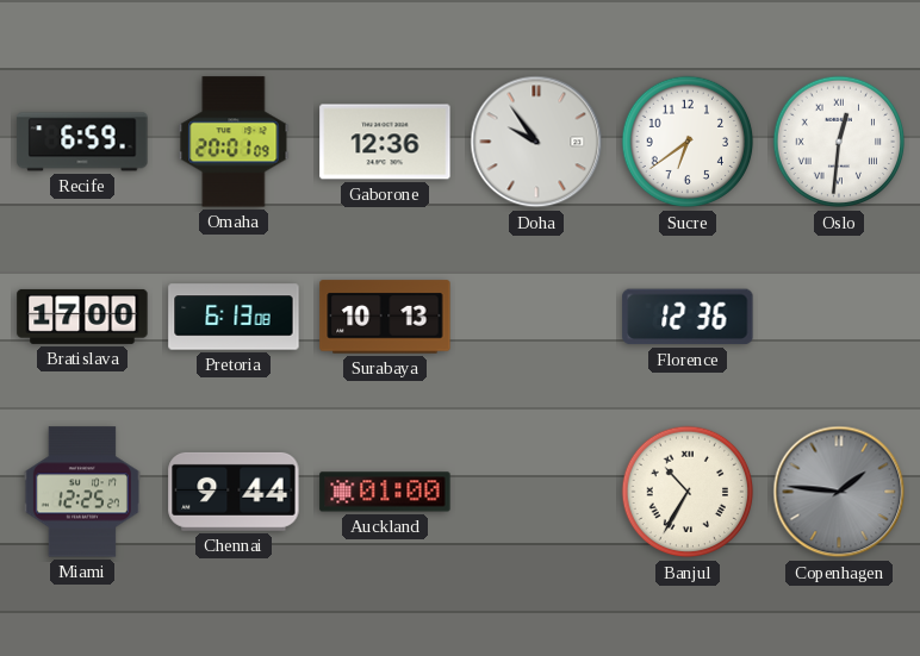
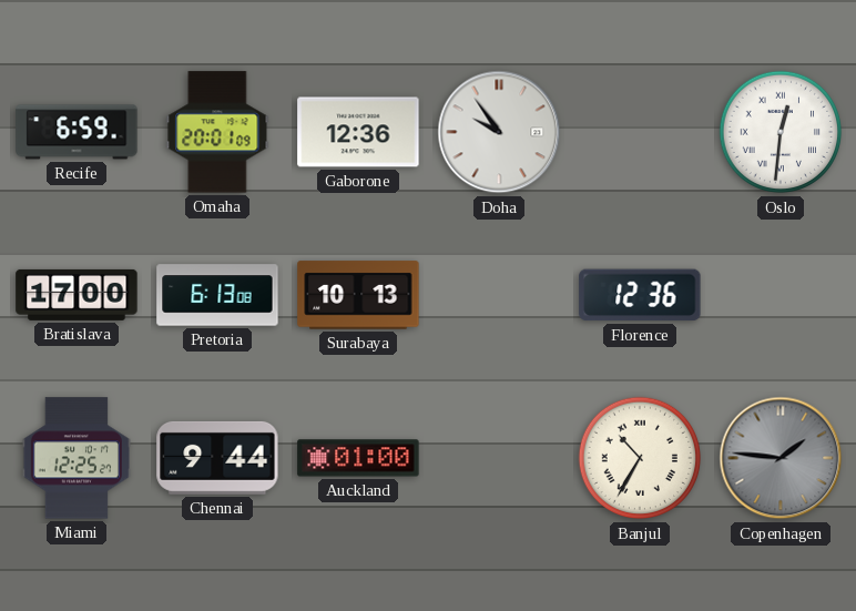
Sucre: 6:39 -> none
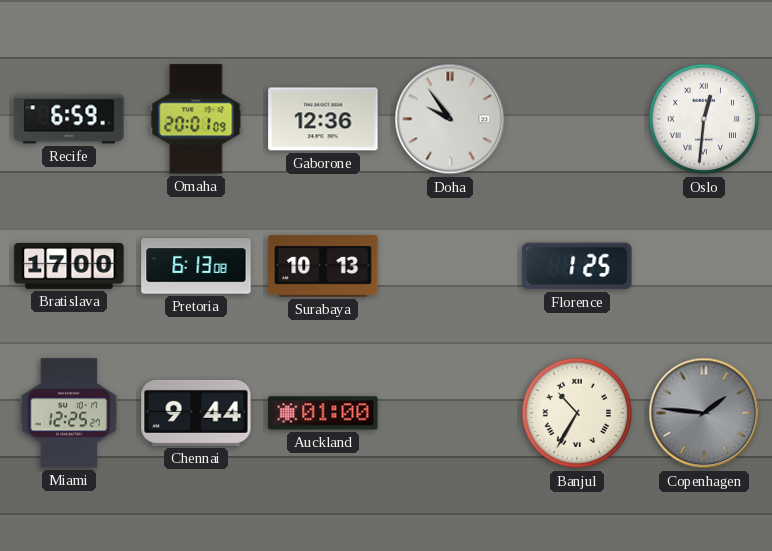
Florence: 12:36 -> 1:25
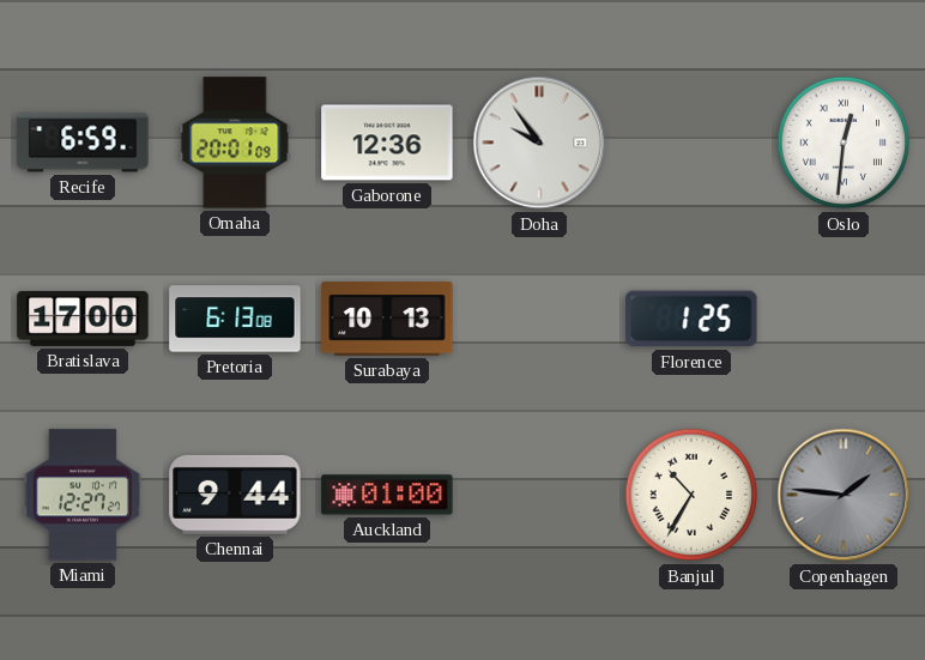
Miami: 12:25 -> 12:27
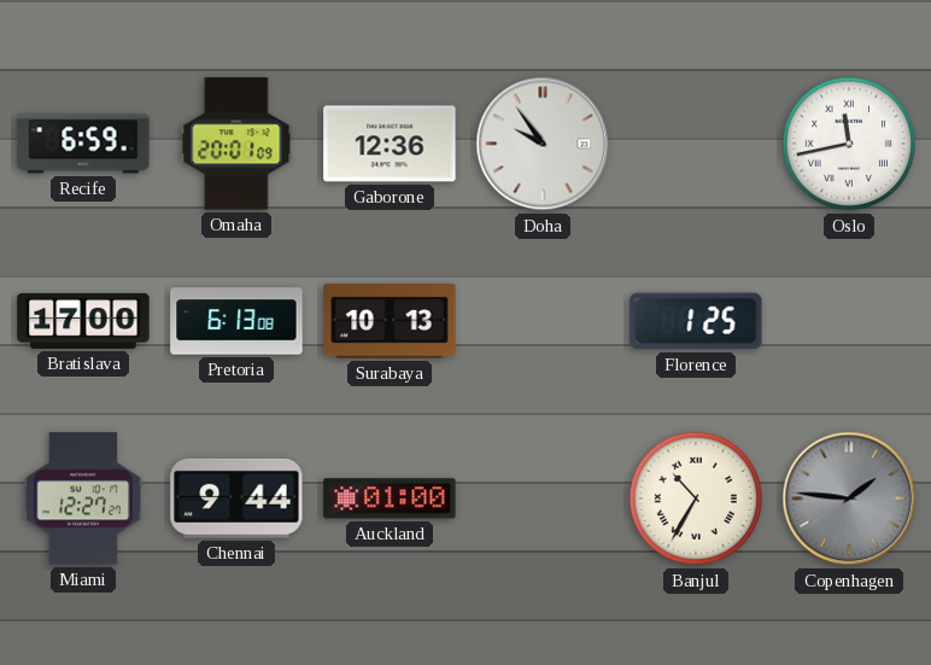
Oslo: 12:31 -> 11:43
